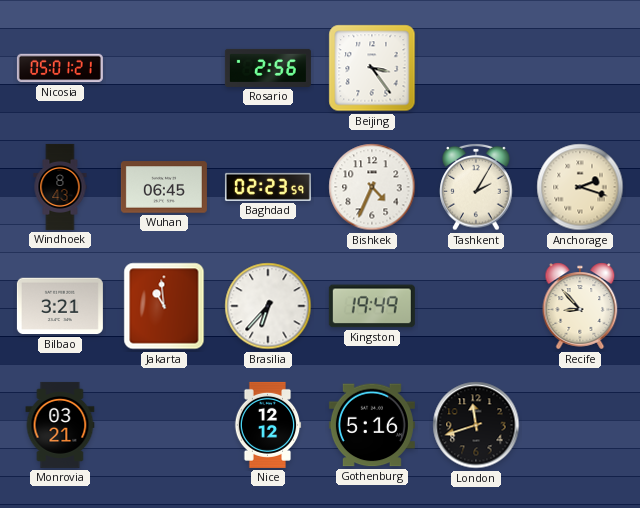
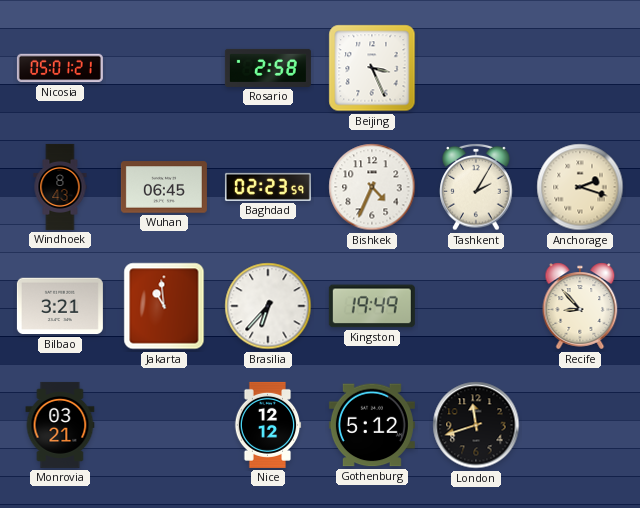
Rosario: 2:56 -> 2:58
Beijing: 3:24 -> 3:26
Gothenburg: 5:16 -> 5:12
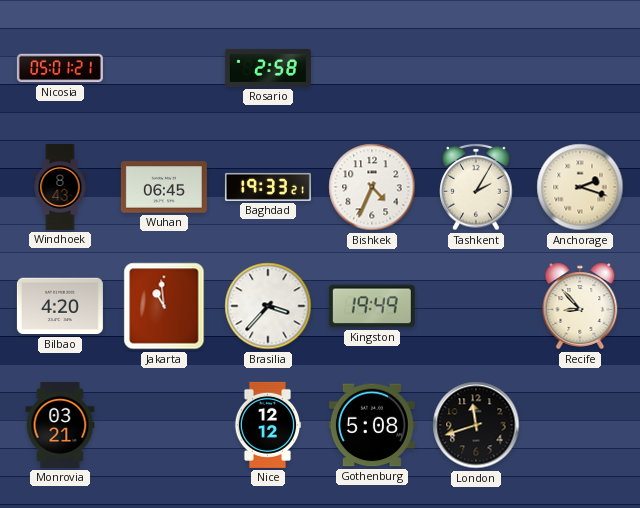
Beijing: 3:26 -> none
Baghdad: 02:23 -> 19:33
Bilbao: 3:21 -> 4:20
Brasilia: 6:37 -> 3:37
Gothenburg: 5:12 -> 5:08
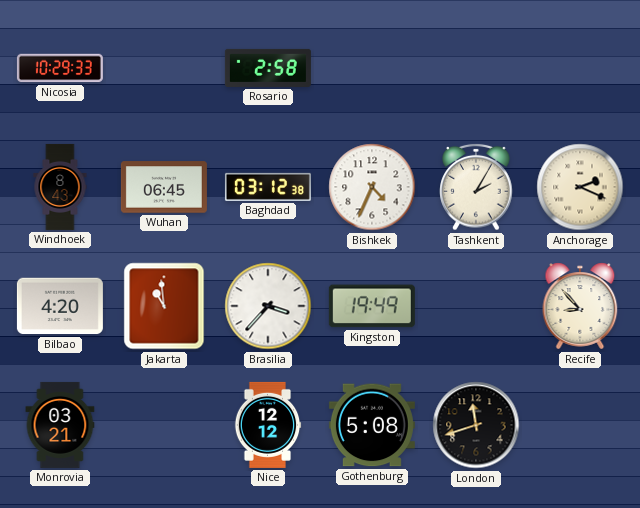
Nicosia: 05:01 -> 10:29
Baghdad: 19:33 -> 03:12
Anchorage: 2:18 -> 2:19
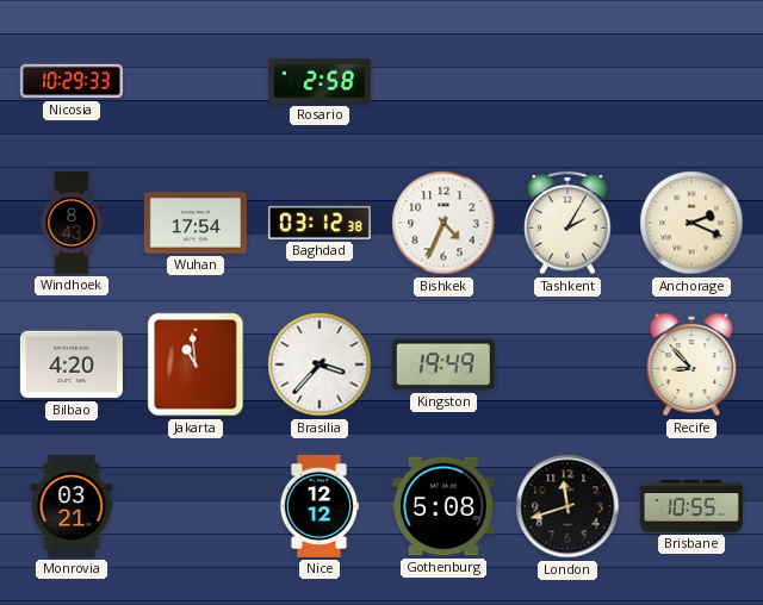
Wuhan: 06:45 -> 17:54
Brisbane: none -> 10:55
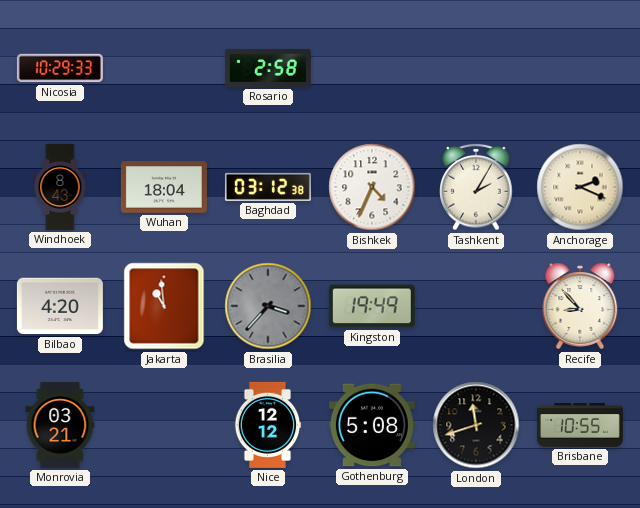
Wuhan: 17:54 -> 18:04
Brasilia dial: white -> grey
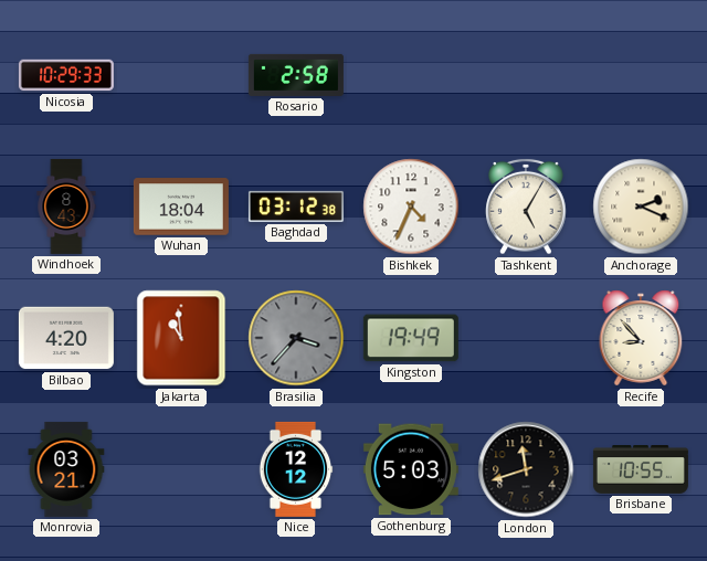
Tashkent: 2:05 -> 5:05
Gothenburg: 5:08 -> 5:03
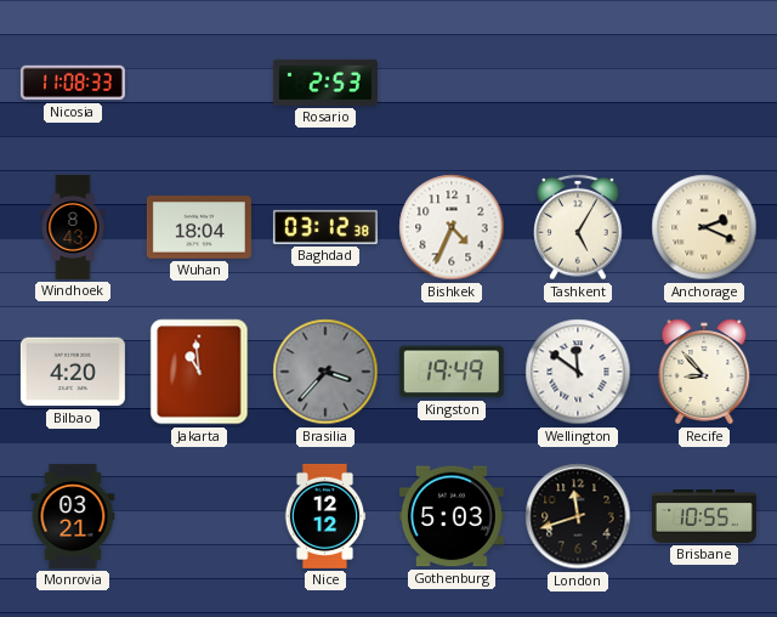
Nicosia: 10:29 -> 11:08
Rosario: 2:58 -> 2:53
Wellington: none -> 11:51
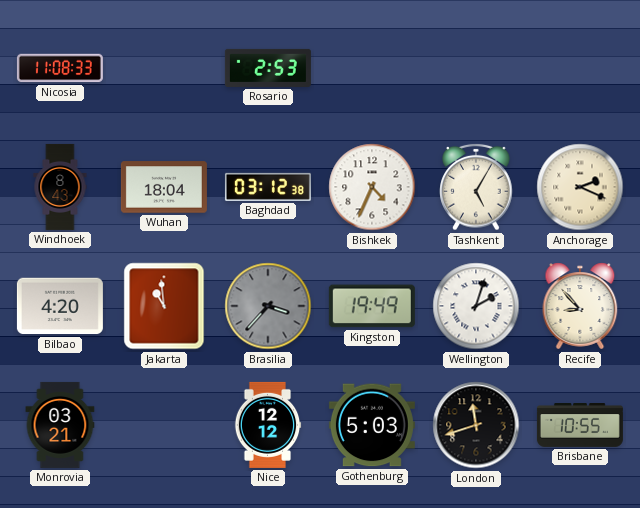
Wellington: 11:51 -> 2:03
